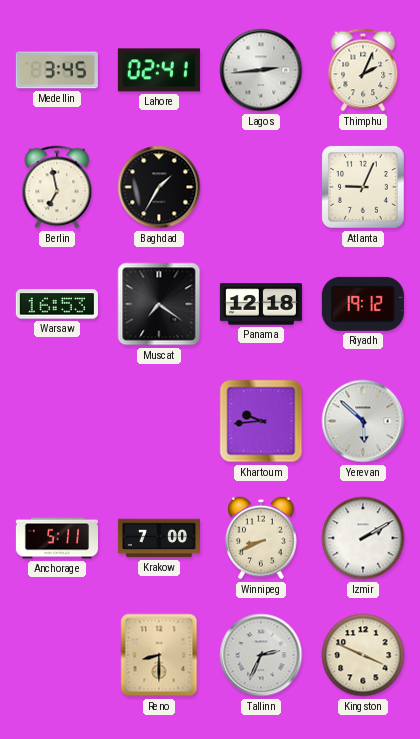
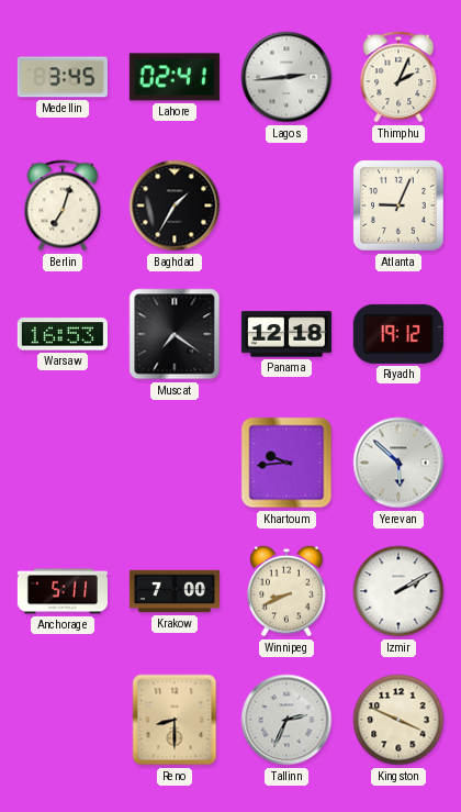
Berlin: 6:58 -> 7:03
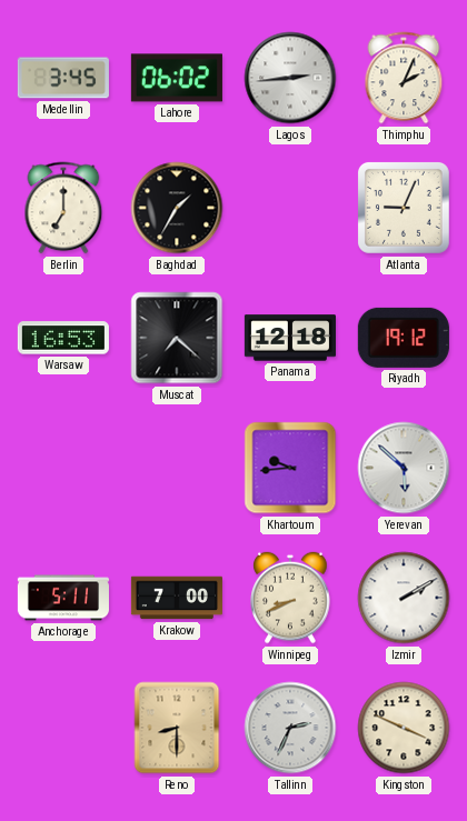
Lahore: 02:41 -> 06:02
Berlin: 7:03 -> 7:00
Muscat: 7:21 -> 7:22
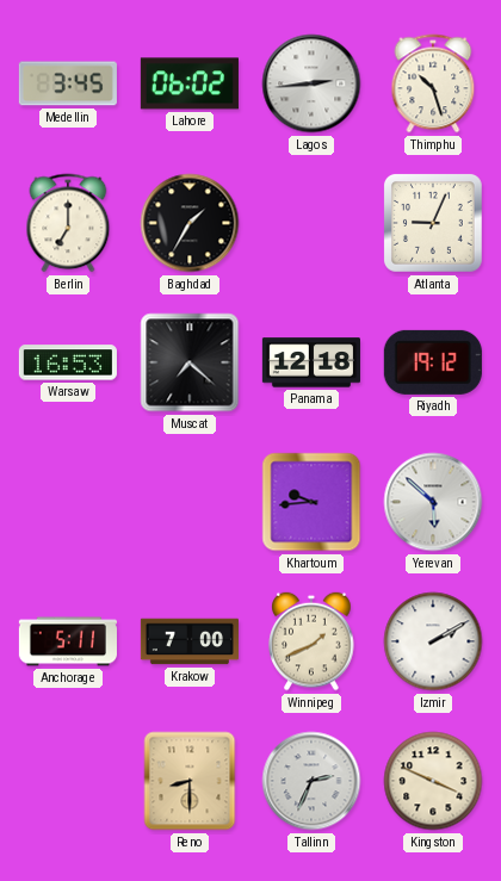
Thimphu: 2:04 -> 10:27
Winnipeg: 8:41 -> 1:41
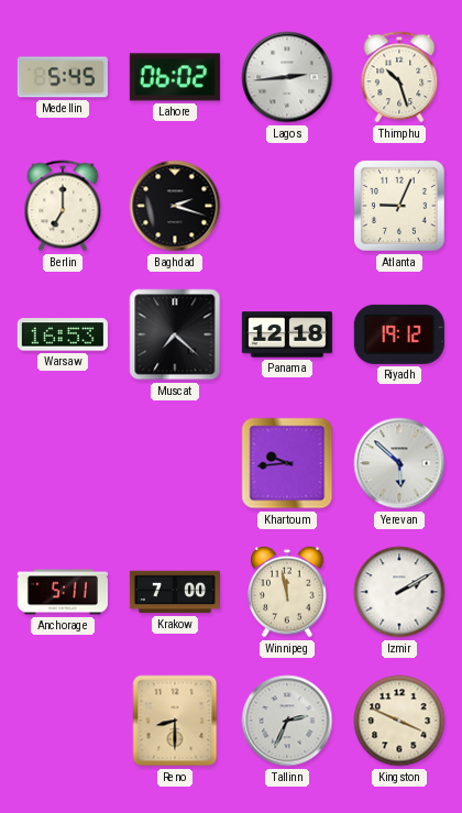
Medellin: 3:45 -> 5:45
Baghdad: 1:35 -> 2:18
Winnipeg: 1:41 -> 11:58
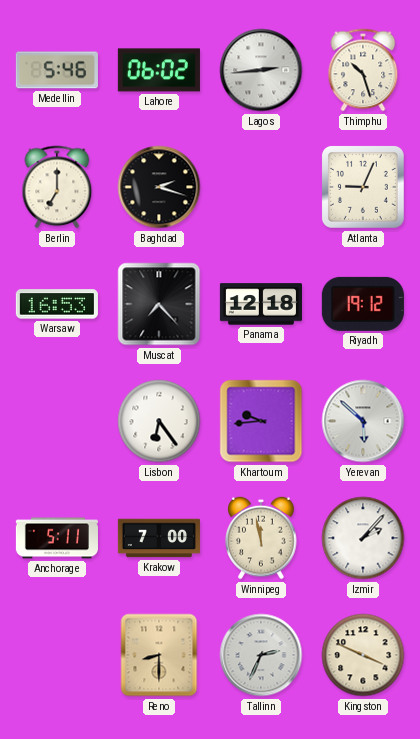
Medellin: 5:45 -> 5:46
Muscat: 7:22 -> 7:23
Lisbon: none -> 6:24
Izmir: 2:10 -> 2:07
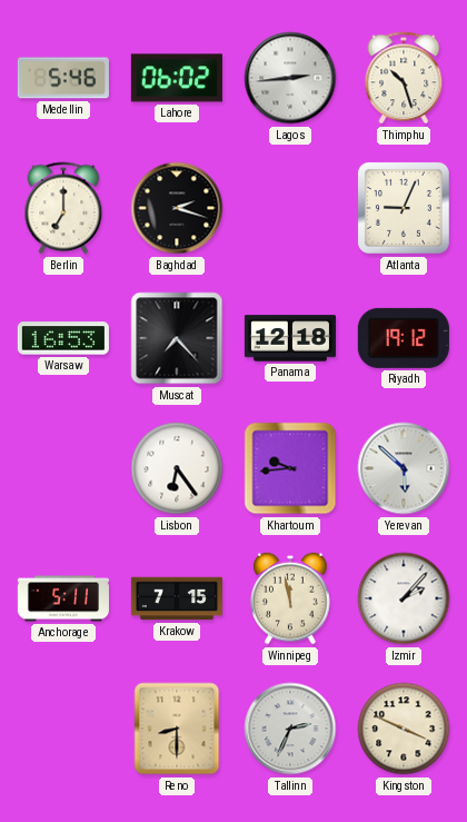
Krakow: 7:00 -> 7:15
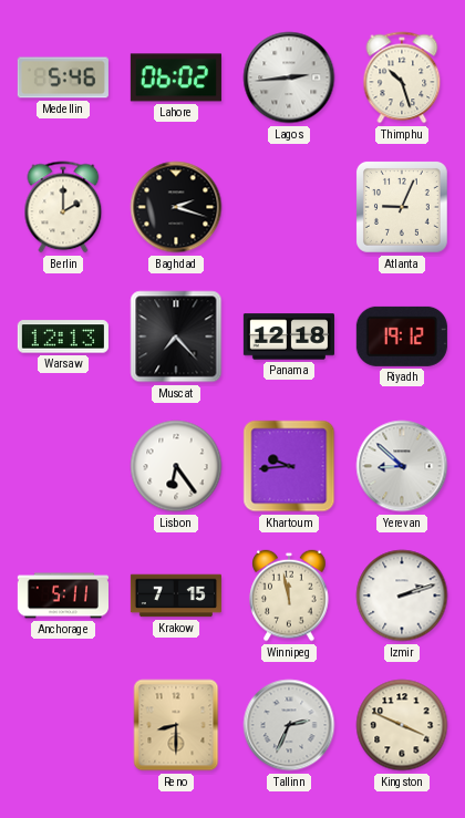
Berlin: 7:00 -> 2:00
Warsaw: 16:53 -> 12:13
Yerevan: 5:52 -> 8:52
Izmir: 2:07 -> 2:12
